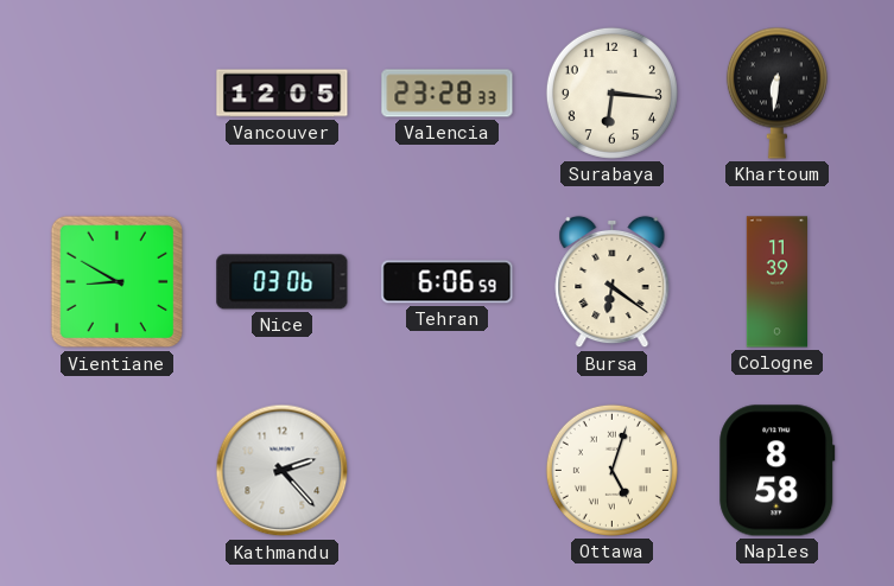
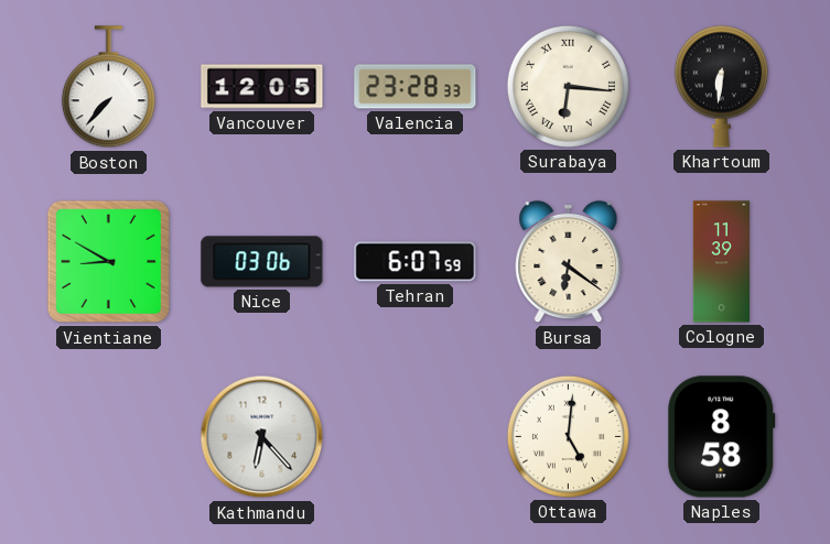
Boston: none -> 7:37
Surabaya numerals: Arabic -> Roman
Tehran: 6:06 -> 6:07
Kathmandu: 2:23 -> 6:23
Ottawa: 5:03 -> 5:01
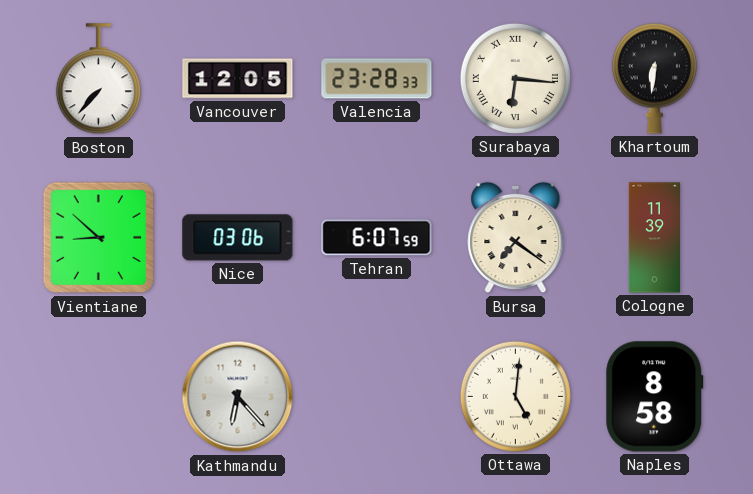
Vientiane: 8:50 -> 8:52
Bursa: 6:21 -> 7:21
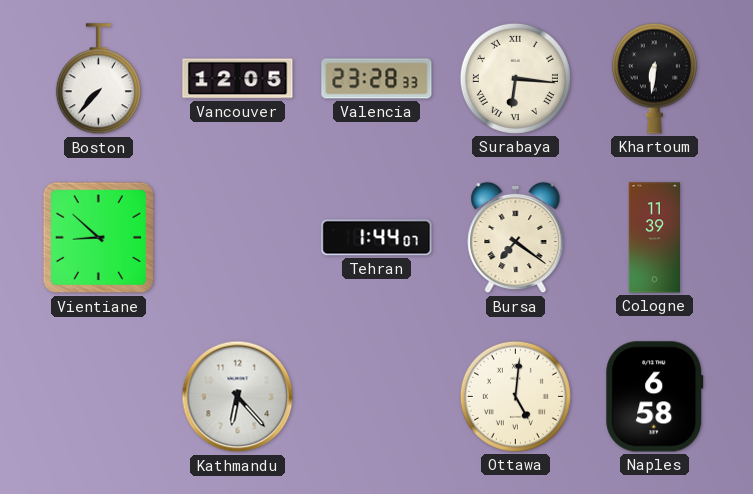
Nice: 03:06 -> none
Tehran: 6:07 -> 1:44
Naples: 8:58 -> 6:58
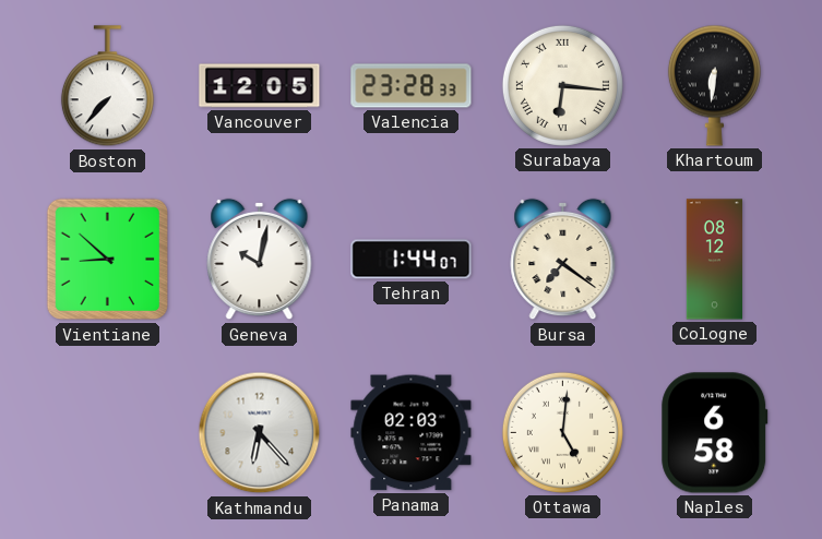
Geneva: none -> 10:02
Cologne: 11:39 -> 08:12
Panama: none -> 02:03
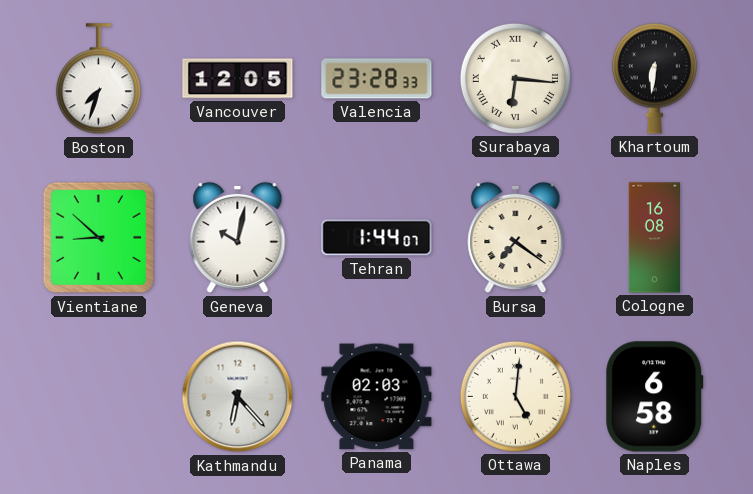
Boston: 7:37 -> 7:33
Cologne: 08:12 -> 16:08
